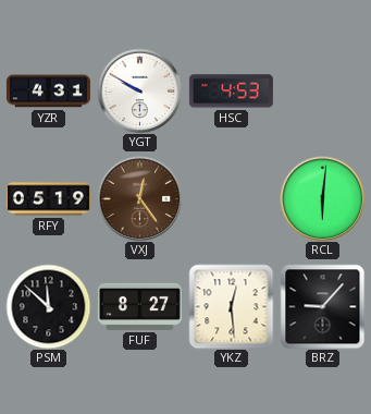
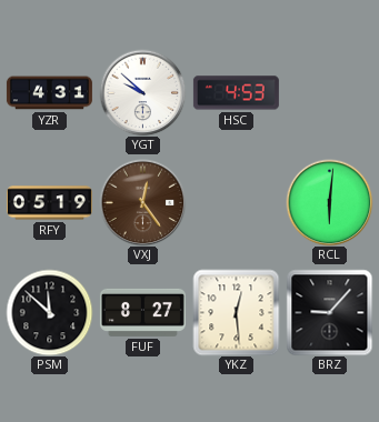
YGT: 9:50 -> 9:52
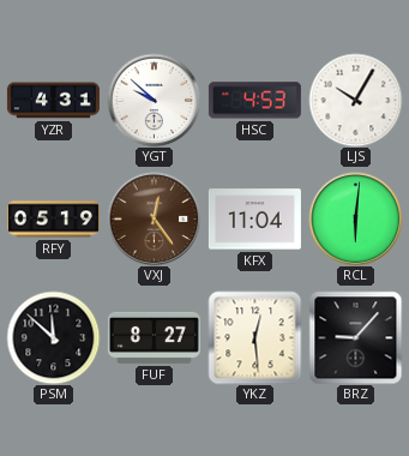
LJS: none -> 10:05
KFX: none -> 11:04
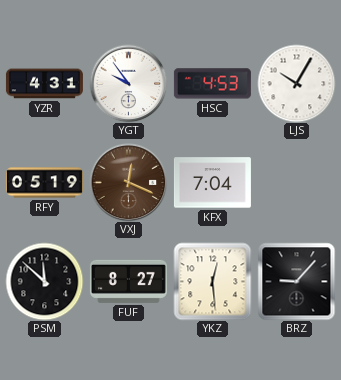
YGT: 9:52 -> 9:54
VXJ: 12:24 -> 12:19
KFX: 11:04 -> 7:04
RCL: 6:01 -> none
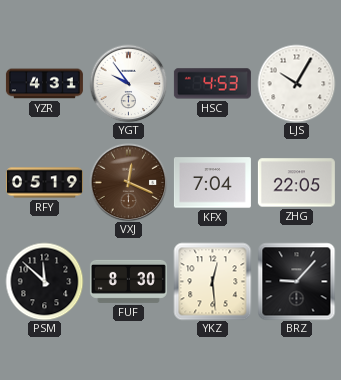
ZHG: none -> 22:05
FUF: 8:27 -> 8:30
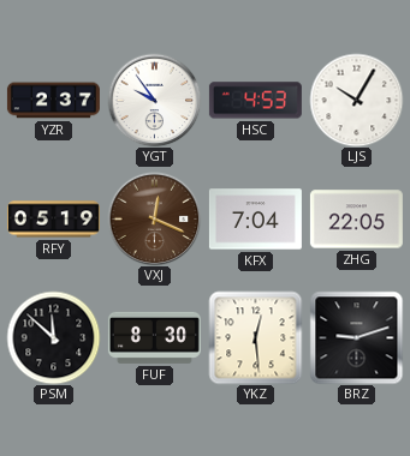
YZR: 4:31 -> 2:37
BRZ: 9:07 -> 9:12
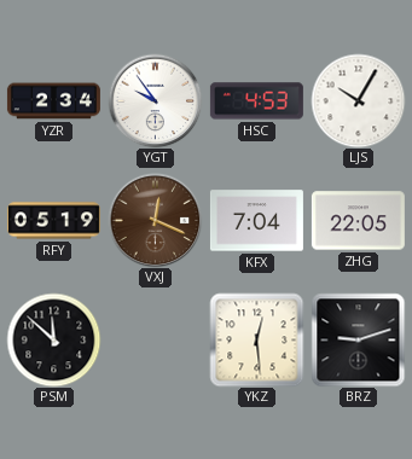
YZR: 2:37 -> 2:34
FUF: 8:30 -> none
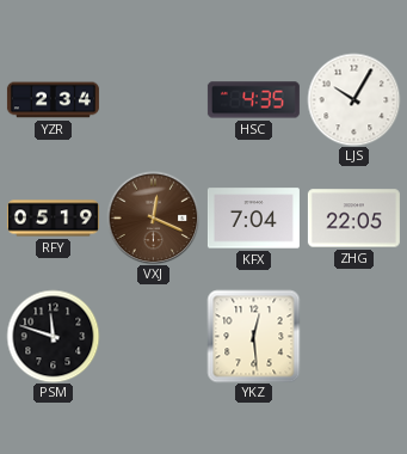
YGT: 9:54 -> none
HSC: 4:53 -> 4:35
PSM: 11:52 -> 11:48
BRZ: 9:12 -> none
